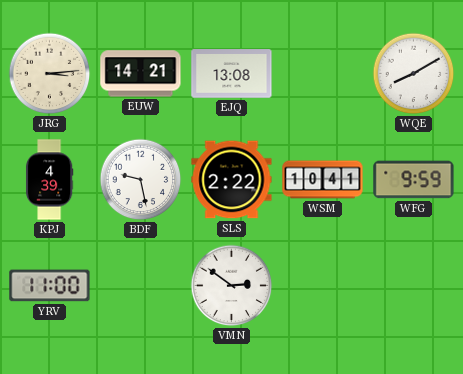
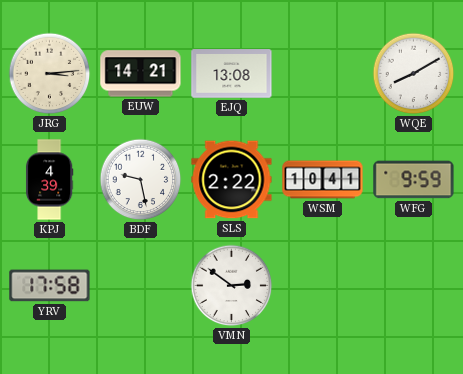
YRV: 11:00 -> 17:58
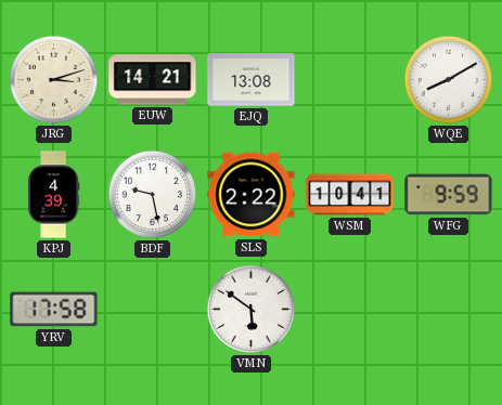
JRG: 3:14 -> 3:12
VMN: 2:51 -> 5:51
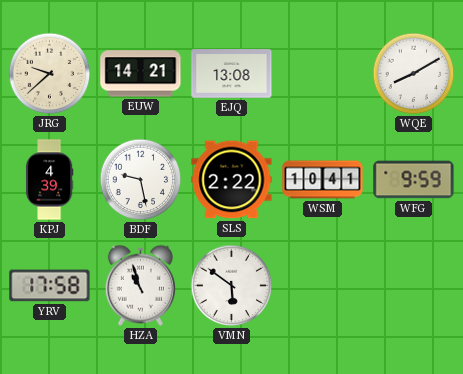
JRG: 3:12 -> 9:38
HZA: none -> 10:57
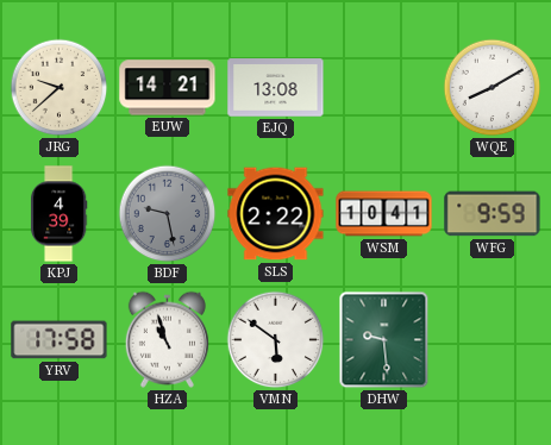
BDF dial: white -> grey
DHW: none -> 9:29
